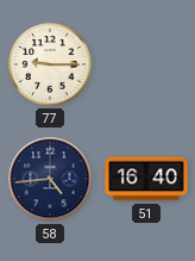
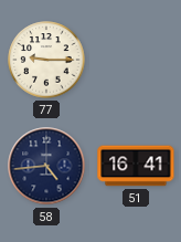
51: 16:40 -> 16:41
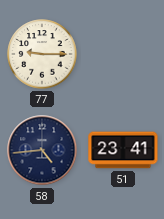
51: 16:41 -> 23:41
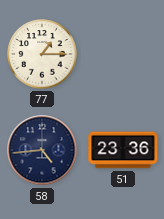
77: 9:15 -> 1:15
51: 23:41 -> 23:36
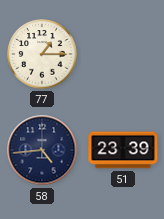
51: 23:36 -> 23:39
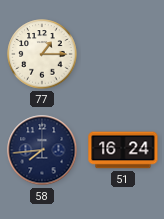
58: 4:44 -> 7:44
51: 23:39 -> 16:24
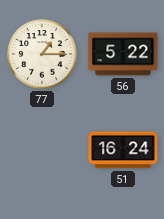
56: none -> 5:22
58: 7:44 -> none
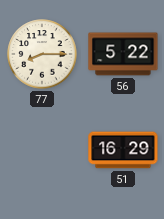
77: 1:15 -> 8:15
51: 16:24 -> 16:29
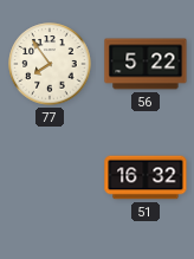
77: 8:15 -> 7:54
51: 16:29 -> 16:32
